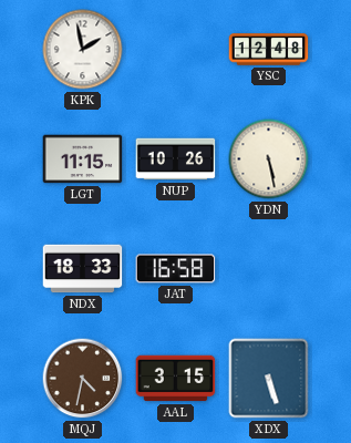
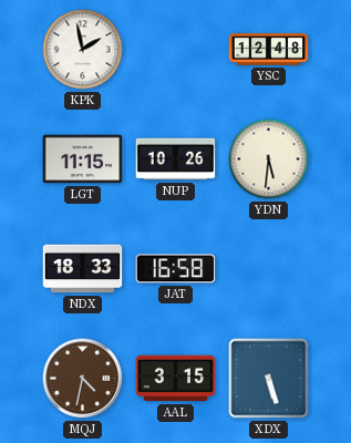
YDN: 5:28 -> 5:31
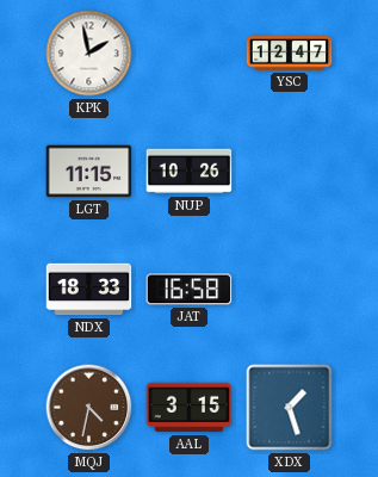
YSC: 12:48 -> 12:47
YDN: 5:31 -> none
XDX: 5:27 -> 1:27
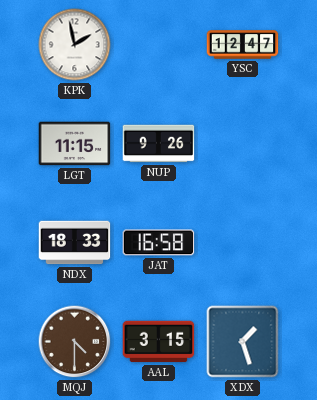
NUP: 10:26 -> 9:26
MQJ: 4:32 -> 4:30
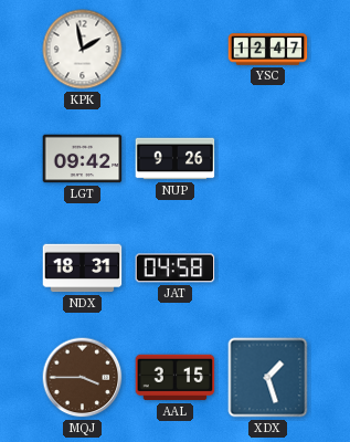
LGT: 11:15 -> 09:42
NDX: 18:33 -> 18:31
JAT: 16:58 -> 04:58
MQJ: 4:30 -> 3:45
